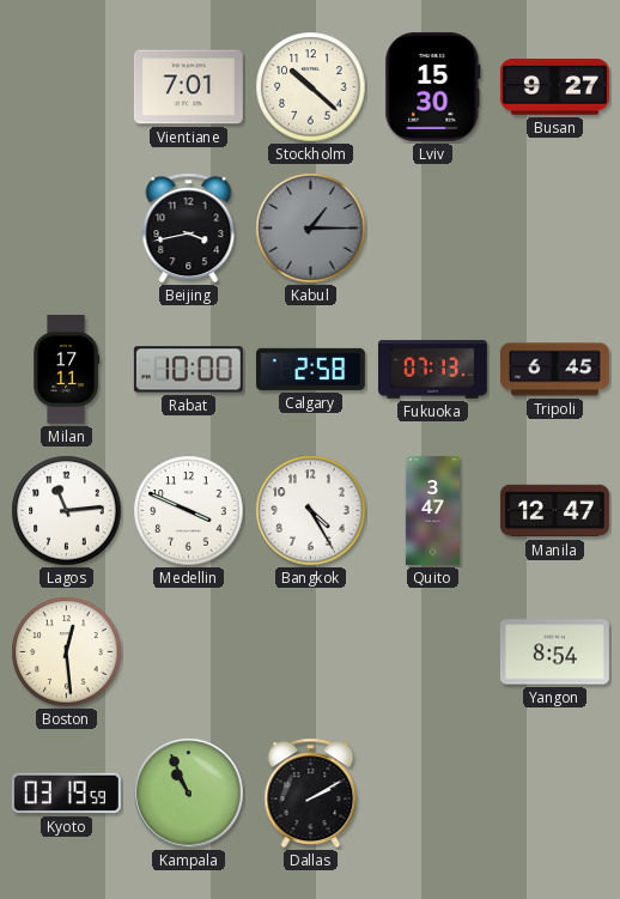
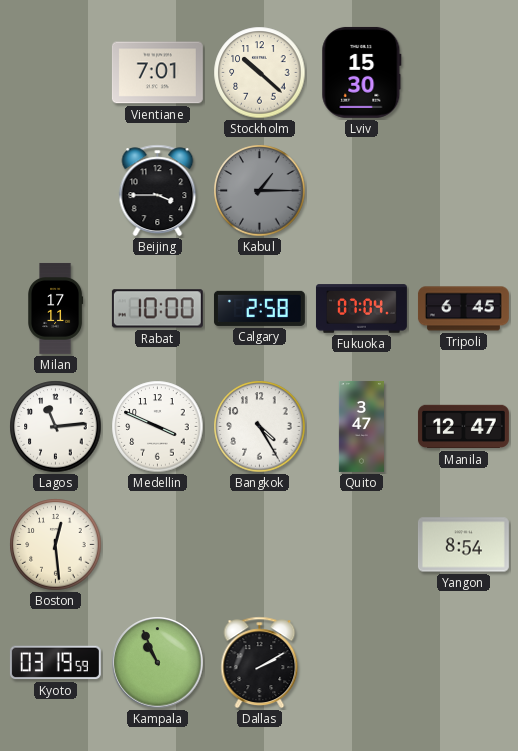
Busan: 9:27 -> none
Beijing: 3:43 -> 3:45
Fukuoka: 07:13 -> 07:04
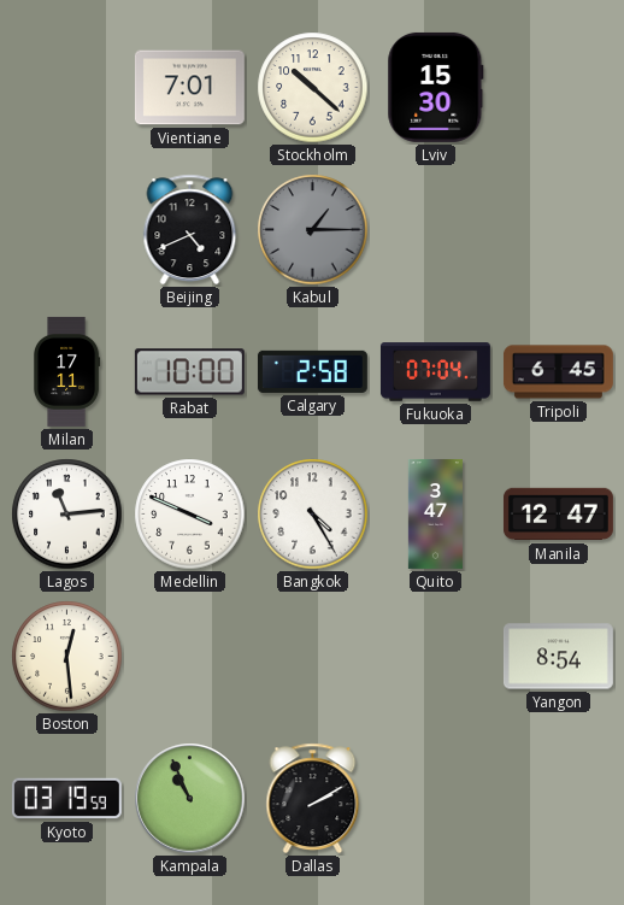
Beijing: 3:45 -> 4:41
